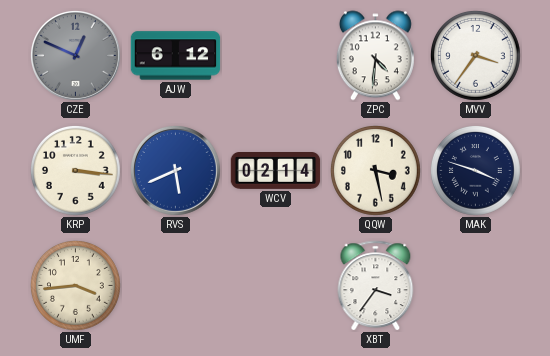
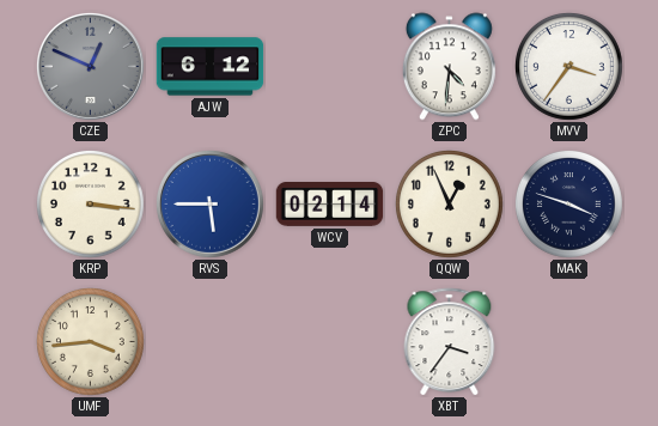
RVS: 5:41 -> 5:45
QQW: 3:28 -> 12:56
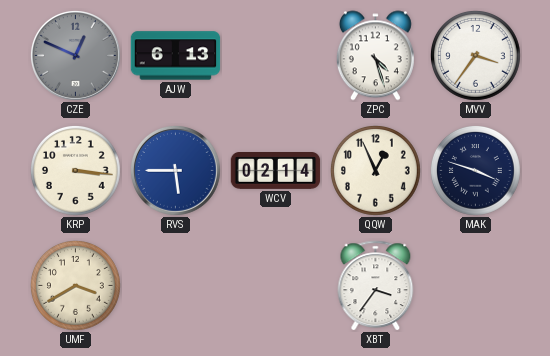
AJW: 6:12 -> 6:13
ZPC: 4:31 -> 4:27
UMF: 3:44 -> 3:40
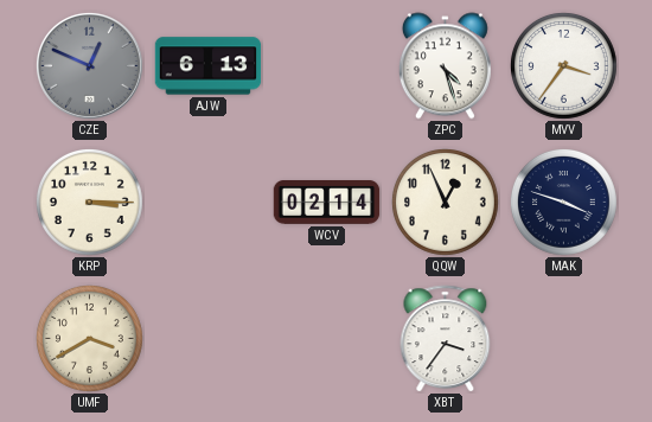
KRP: 3:16 -> 3:15
RVS: 5:45 -> none
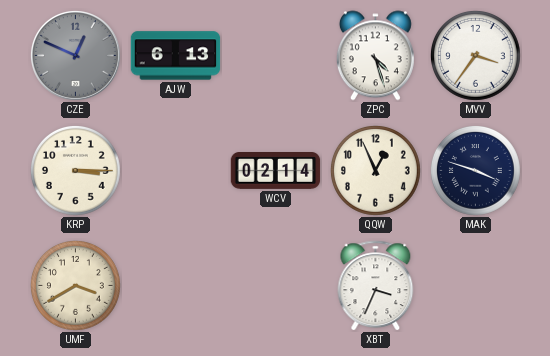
XBT: 3:36 -> 3:34
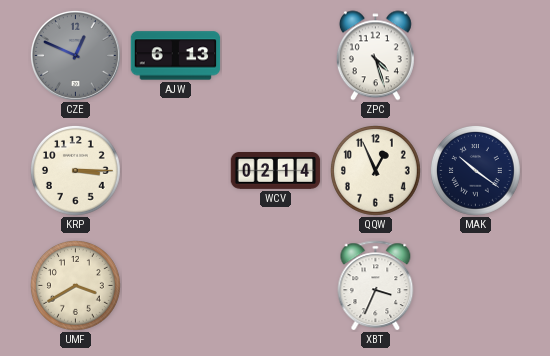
MVV: 3:36 -> none
MAK: 3:48 -> 10:21
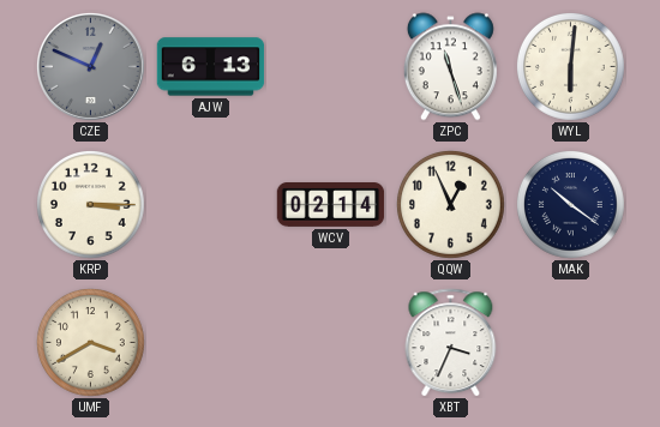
ZPC: 4:27 -> 11:27
WYL: none -> 6:01
